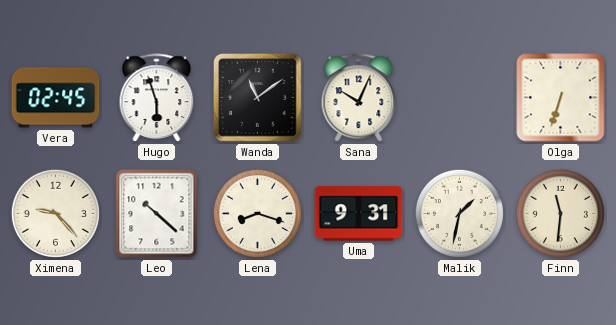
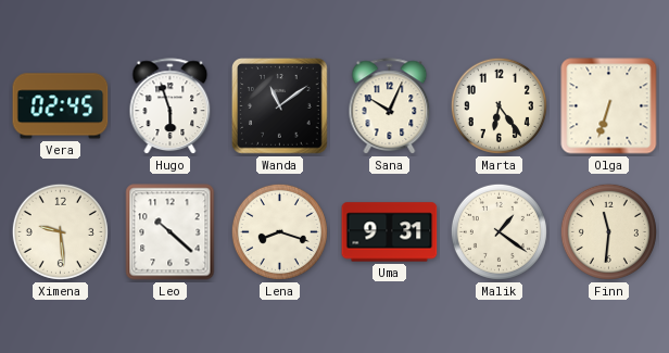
Marta: none -> 6:24
Ximena: 9:23 -> 9:29
Malik: 1:32 -> 1:21
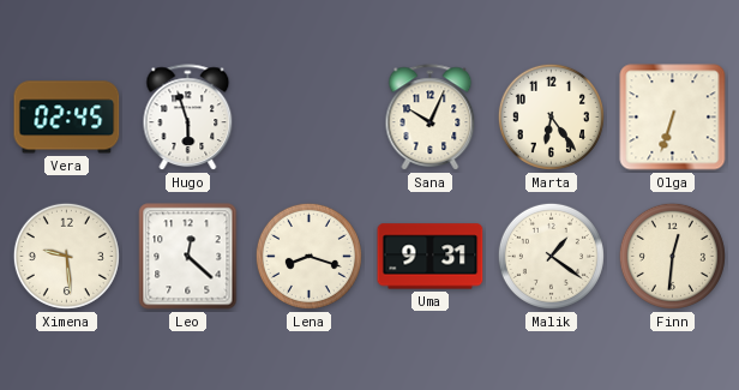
Wanda: 11:09 -> none
Leo: 10:22 -> 12:22
Finn: 11:31 -> 12:31
